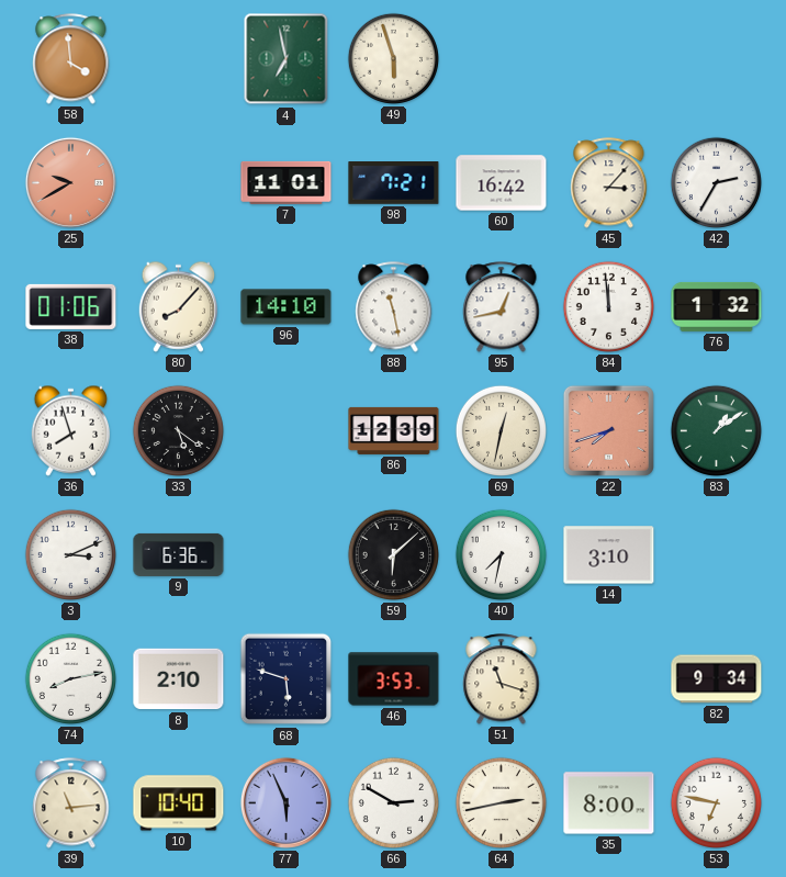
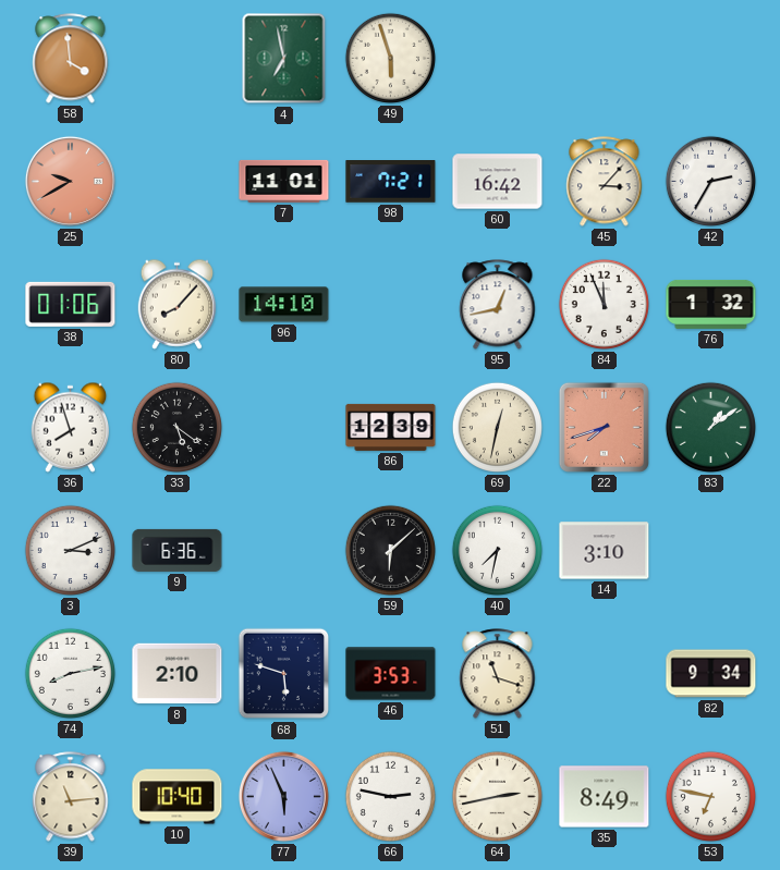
88: 11:28 -> none
84: 11:59 -> 11:56
66: 2:50 -> 2:47
35: 8:00 -> 8:49
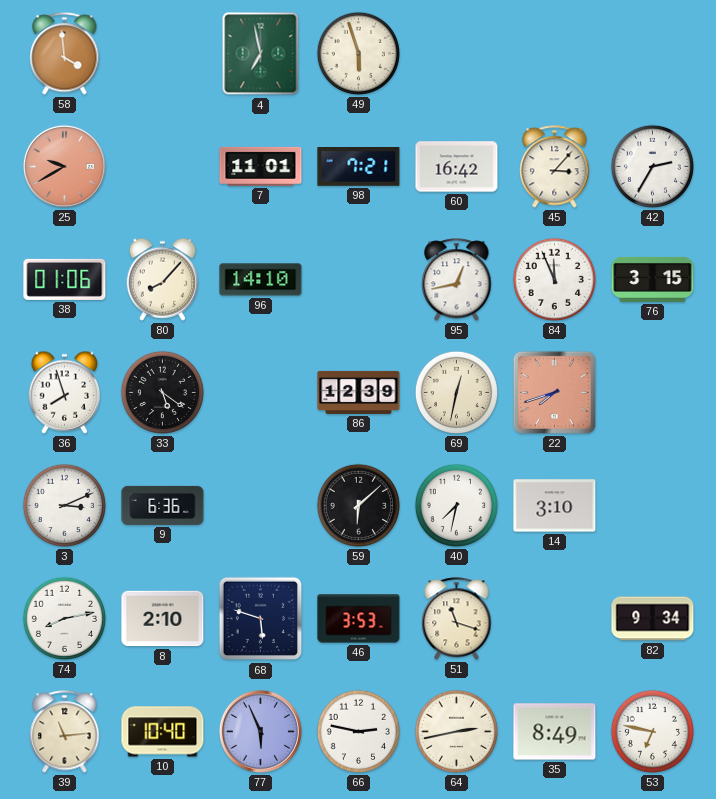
76: 1:32 -> 3:15
83: 1:09 -> none
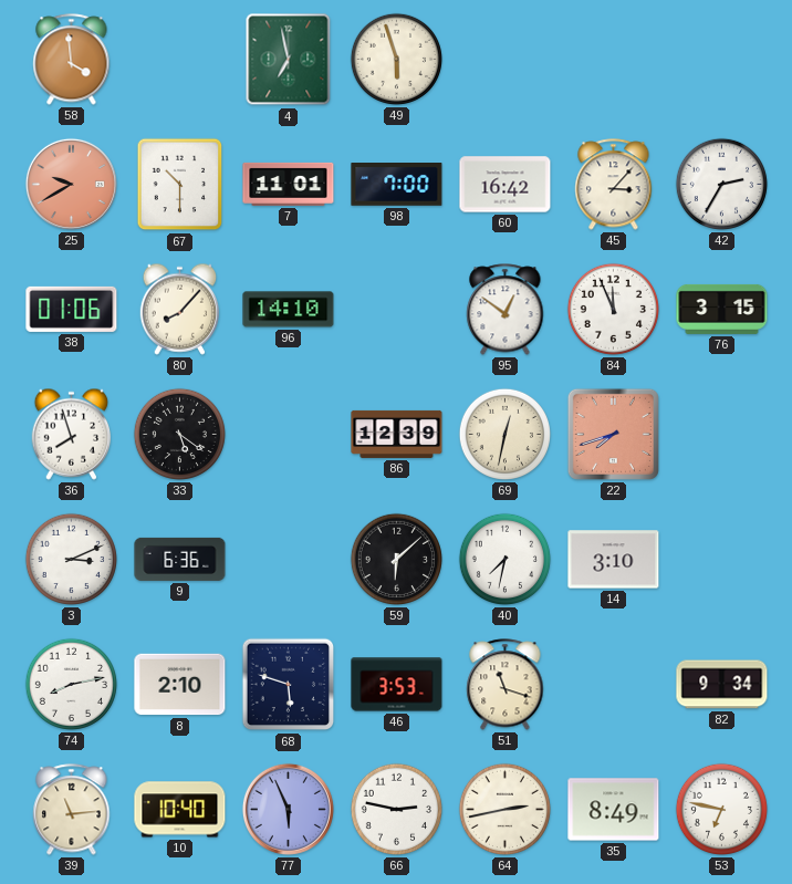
67: none -> 10:30
98: 7:21 -> 7:00
95: 12:43 -> 12:51
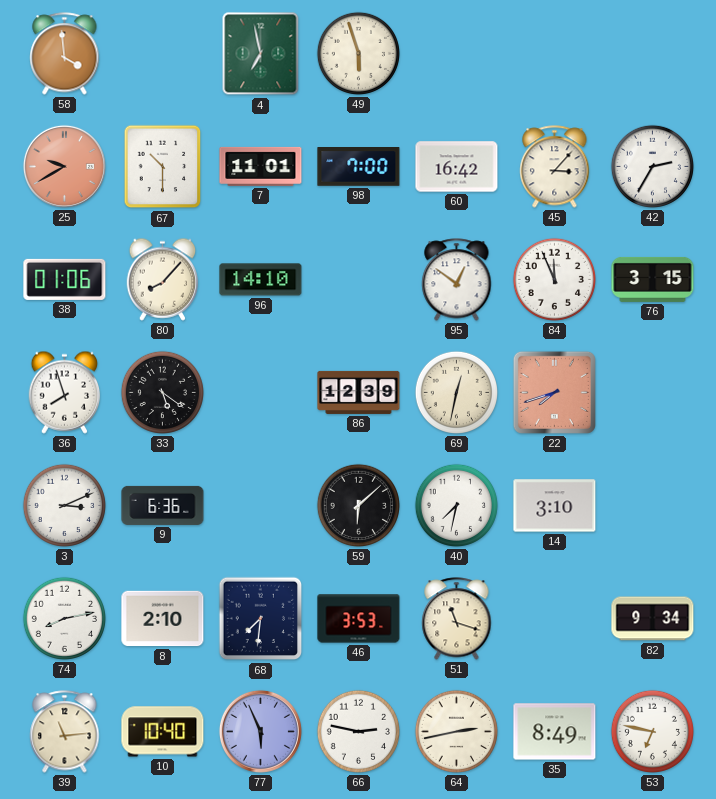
68: 5:48 -> 7:31
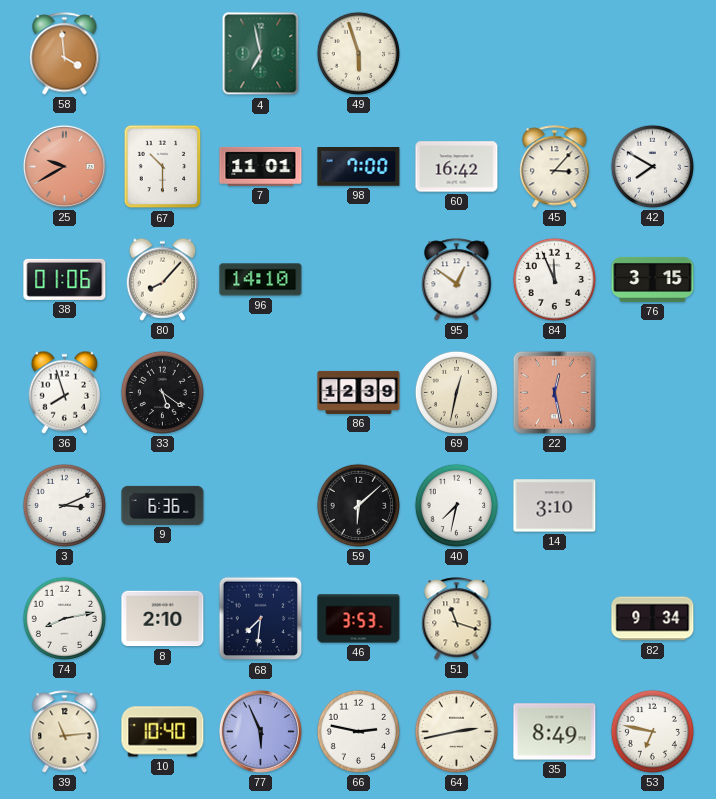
42: 2:35 -> 7:50
22: 7:42 -> 12:28
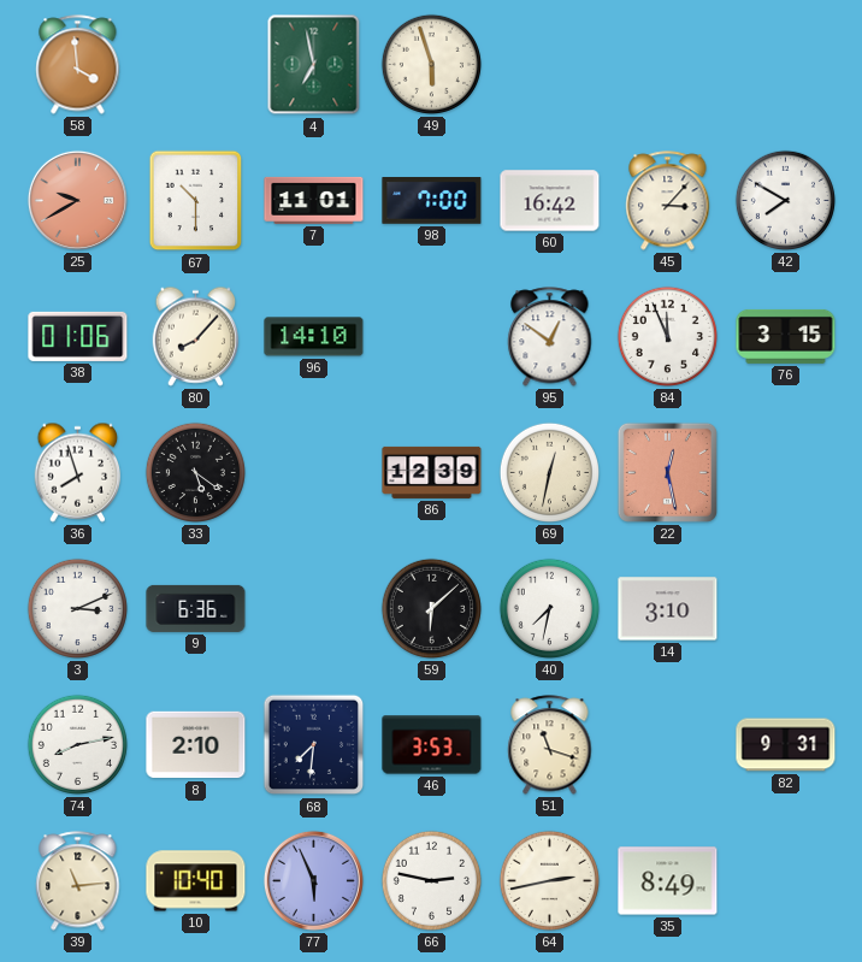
82: 9:34 -> 9:31
53: 6:47 -> none
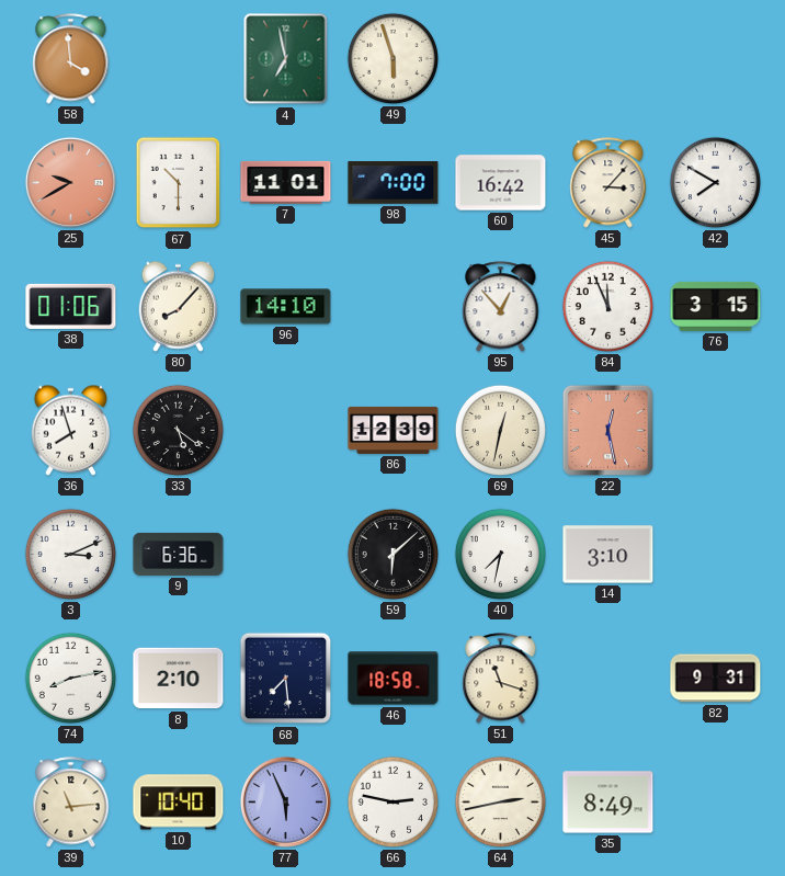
95: 12:51 -> 12:53
68: 7:31 -> 7:29
46: 3:53 -> 18:58
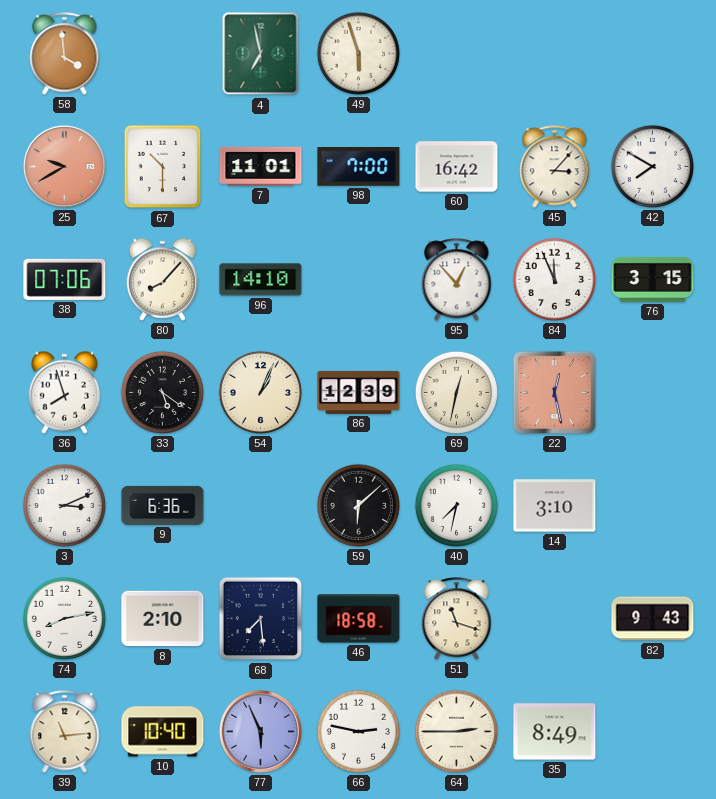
38: 01:06 -> 07:06
54: none -> 1:04
82: 9:31 -> 9:43
64: 2:43 -> 2:45
